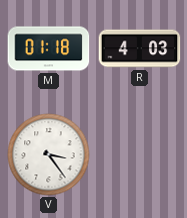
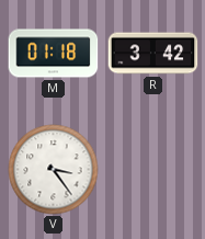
R: 4:03 -> 3:42
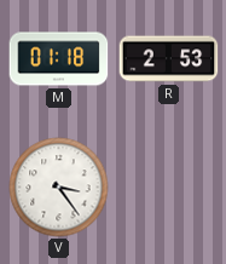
R: 3:42 -> 2:53
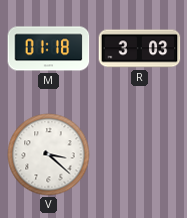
R: 2:53 -> 3:03
V: 3:24 -> 3:22
